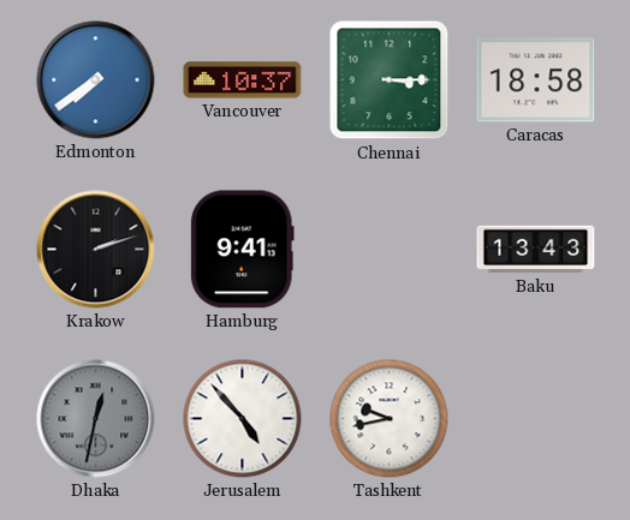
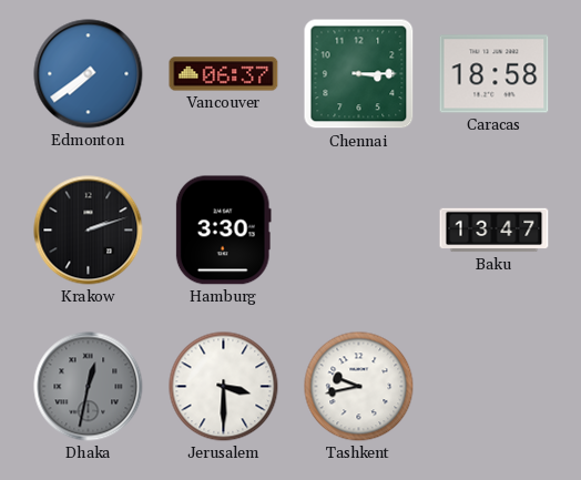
Vancouver: 10:37 -> 06:37
Hamburg: 9:41 -> 3:30
Baku: 13:43 -> 13:47
Jerusalem: 4:53 -> 3:30
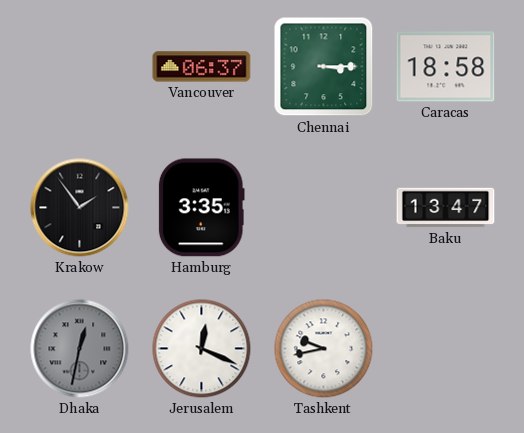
Edmonton: 7:39 -> none
Krakow: 2:12 -> 1:54
Hamburg: 3:30 -> 3:35
Jerusalem: 3:30 -> 12:19
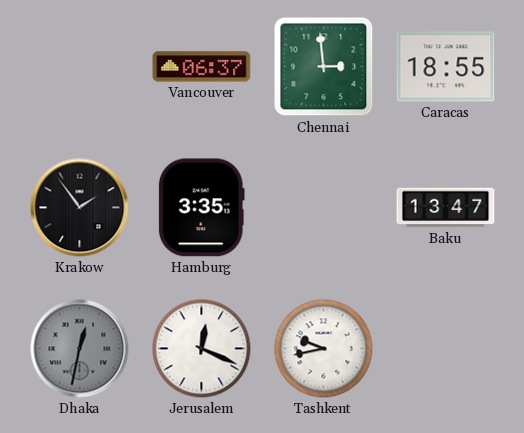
Chennai: 3:15 -> 2:59
Caracas: 18:58 -> 18:55
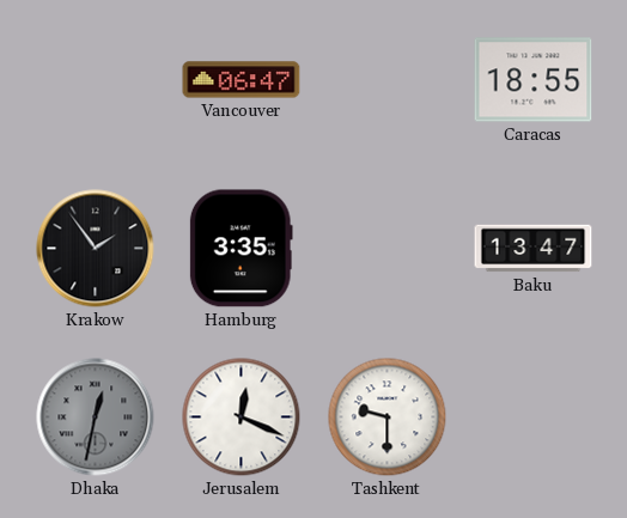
Vancouver: 06:37 -> 06:47
Chennai: 2:59 -> none
Tashkent: 9:43 -> 9:30
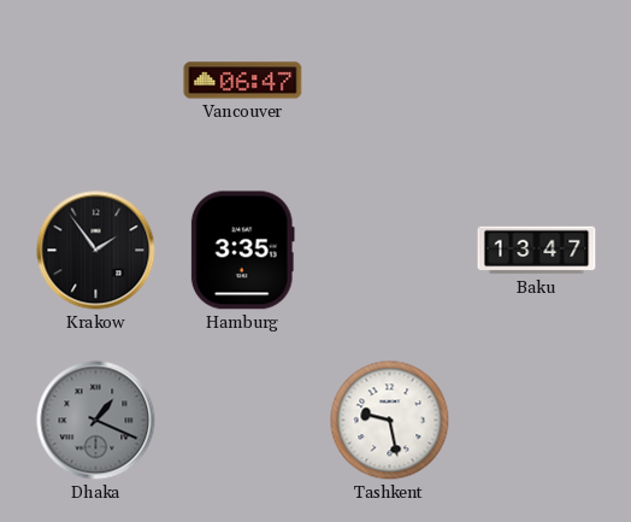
Caracas: 18:55 -> none
Dhaka: 12:32 -> 1:19
Jerusalem: 12:19 -> none
Tashkent: 9:30 -> 9:28
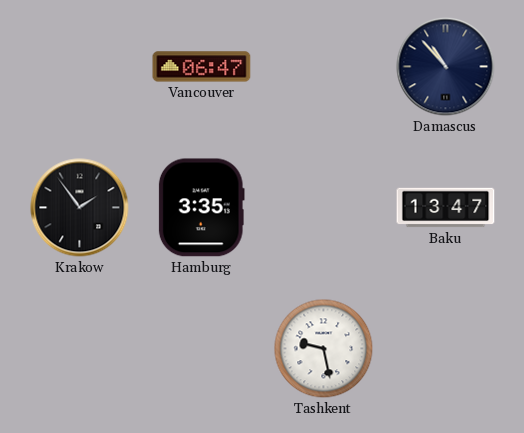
Damascus: none -> 10:53
Dhaka: 1:19 -> none
